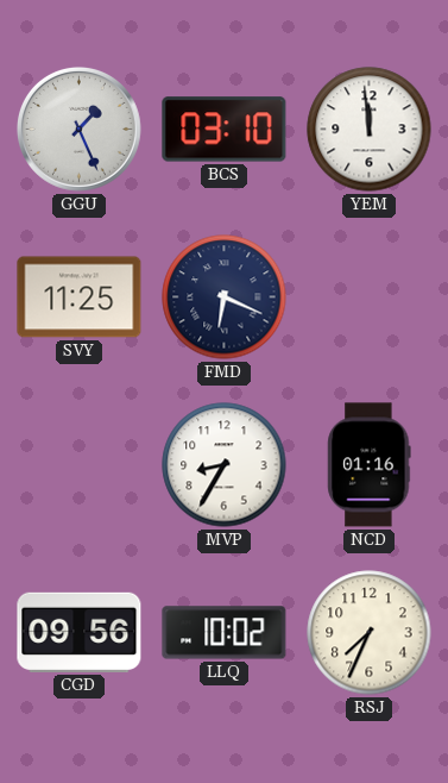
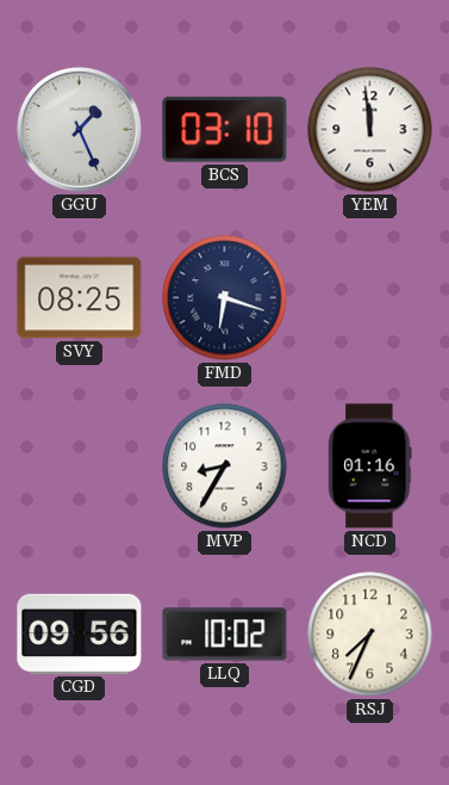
SVY: 11:25 -> 08:25
FMD: 6:19 -> 6:18
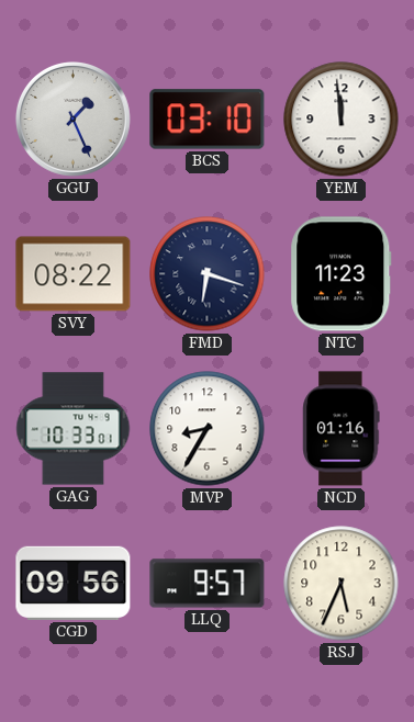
SVY: 08:25 -> 08:22
NTC: none -> 11:23
GAG: none -> 10:33
LLQ: 10:02 -> 9:57
RSJ: 7:34 -> 5:34
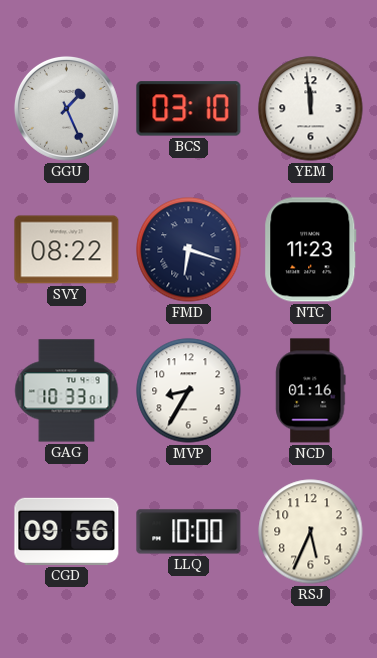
LLQ: 9:57 -> 10:00
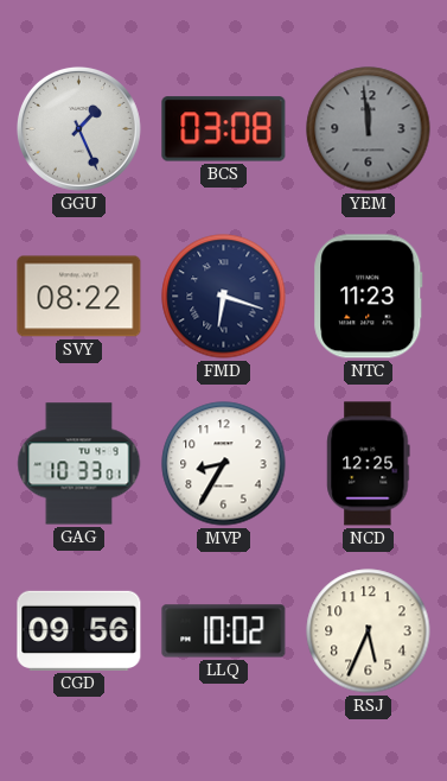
BCS: 03:10 -> 03:08
YEM dial: white -> grey
NCD: 01:16 -> 12:25
LLQ: 10:00 -> 10:02
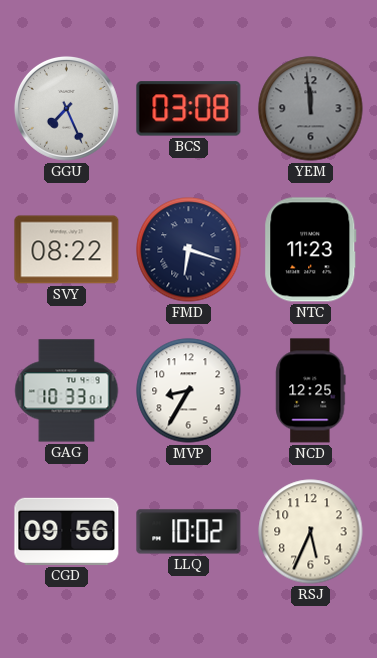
GGU: 1:26 -> 7:26
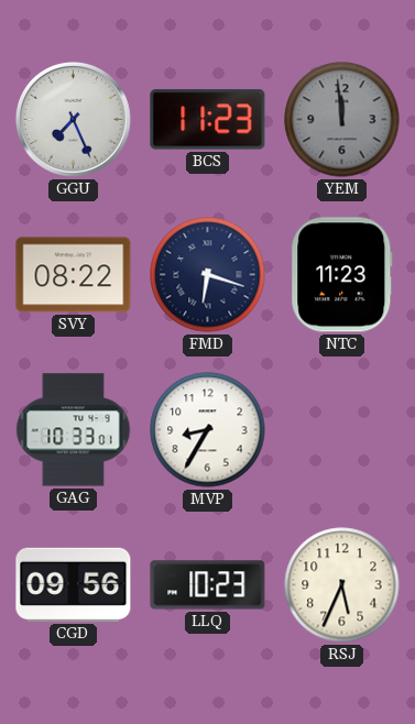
BCS: 03:08 -> 11:23
NCD: 12:25 -> none
LLQ: 10:02 -> 10:23
